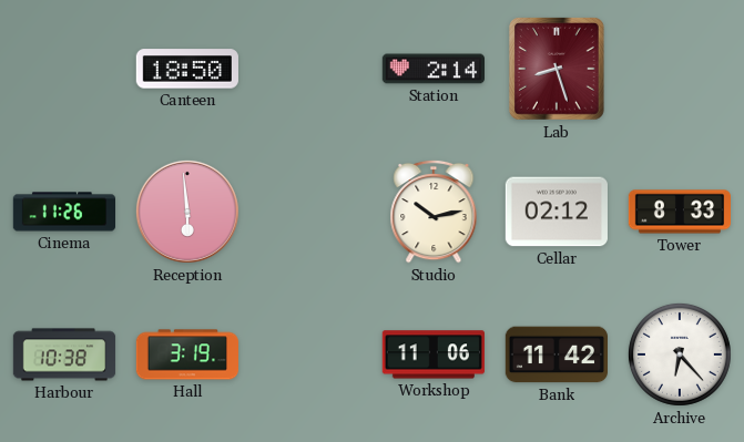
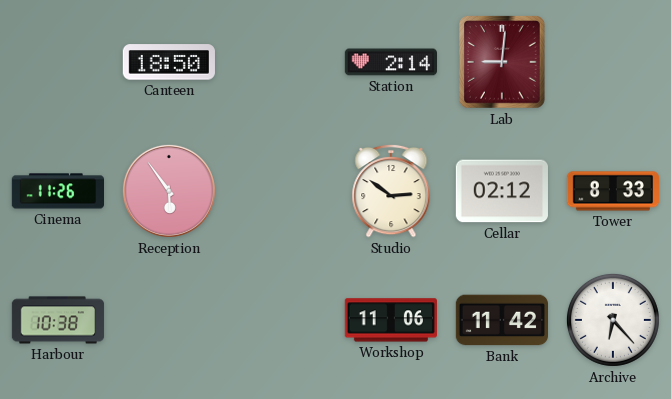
Lab: 8:27 -> 9:01
Reception: 5:59 -> 5:54
Studio: 10:13 -> 2:51
Hall: 3:19 -> none
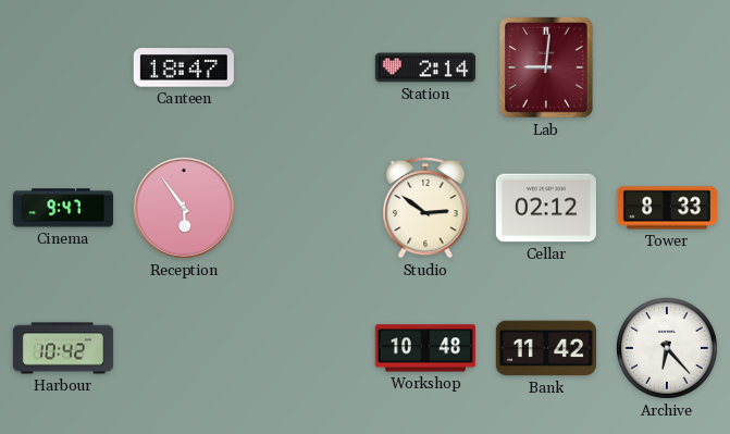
Canteen: 18:50 -> 18:47
Cinema: 11:26 -> 9:47
Harbour: 10:38 -> 10:42
Workshop: 11:06 -> 10:48
